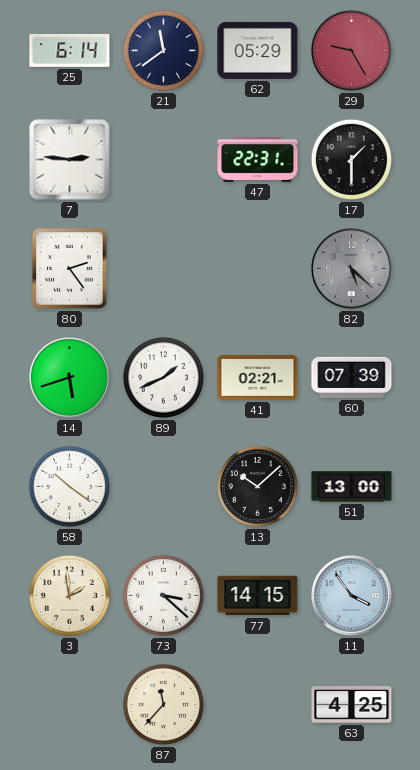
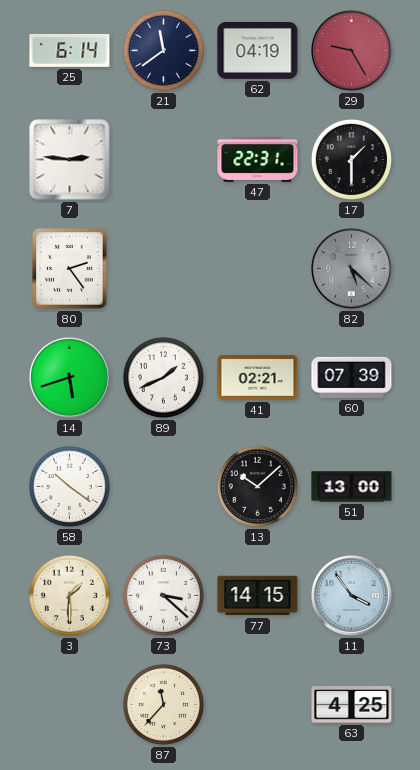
62: 05:29 -> 04:19
3: 1:59 -> 1:30
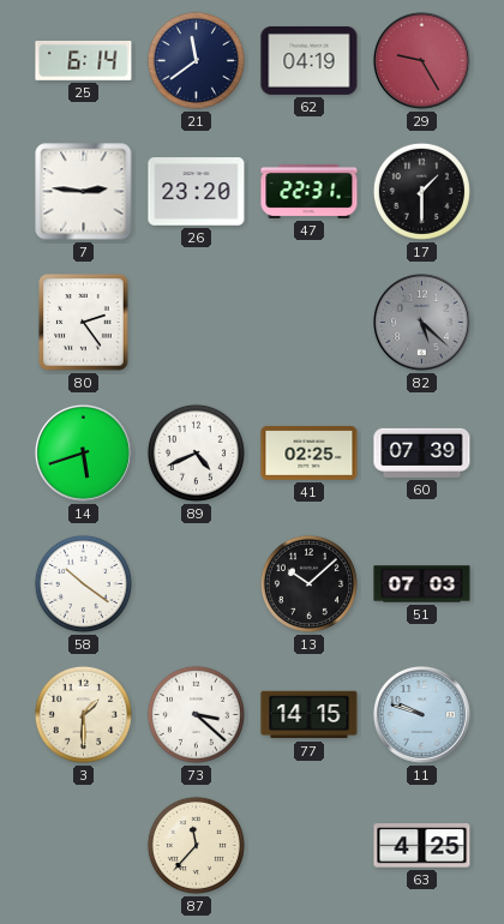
26: none -> 23:20
89: 1:41 -> 4:41
41: 02:21 -> 02:25
51: 13:00 -> 07:03
11: 3:54 -> 9:48
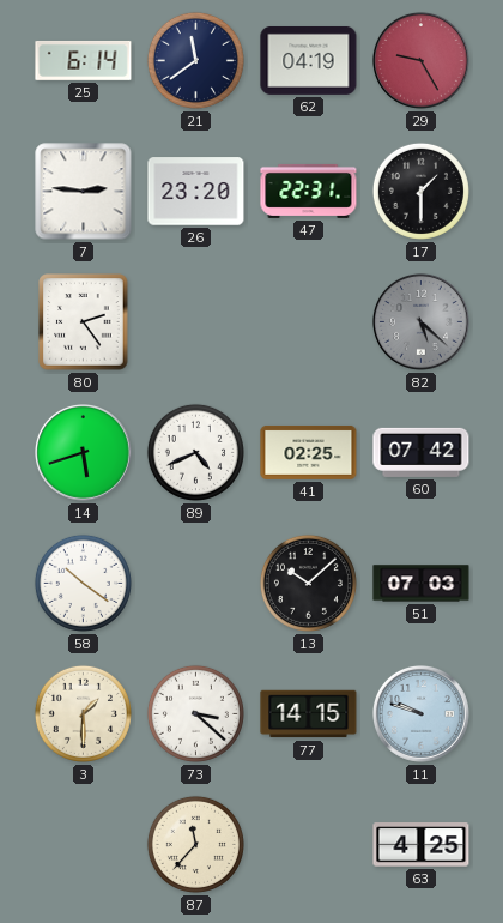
60: 07:39 -> 07:42
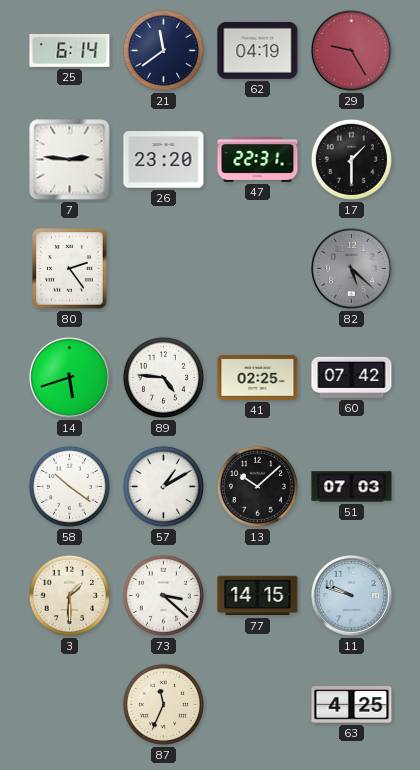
89: 4:41 -> 4:46
57: none -> 1:10
87: 11:37 -> 11:34
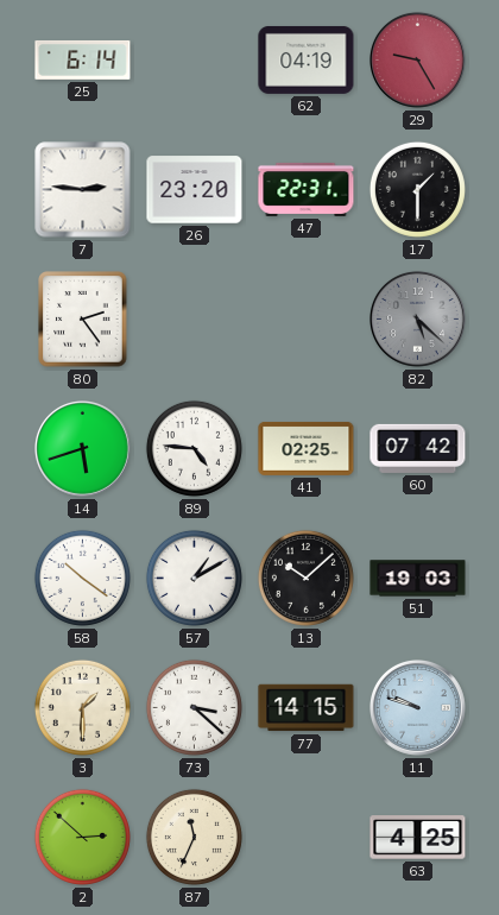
21: 11:39 -> none
51: 07:03 -> 19:03
2: none -> 2:52
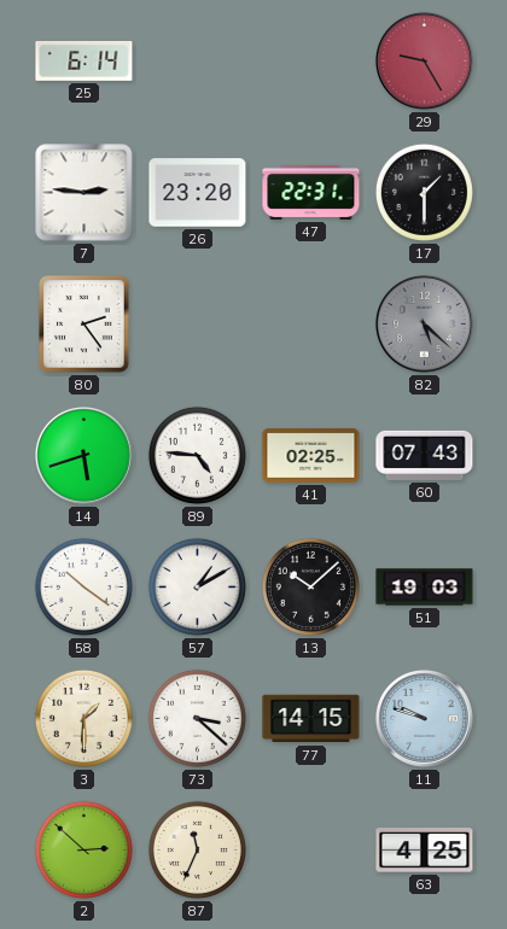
62: 04:19 -> none
60: 07:42 -> 07:43
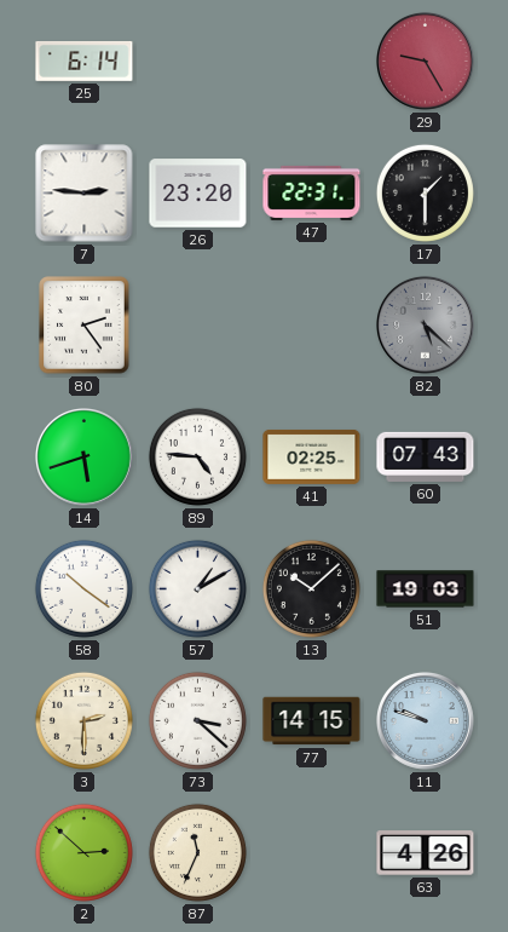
3: 1:30 -> 2:30
63: 4:25 -> 4:26
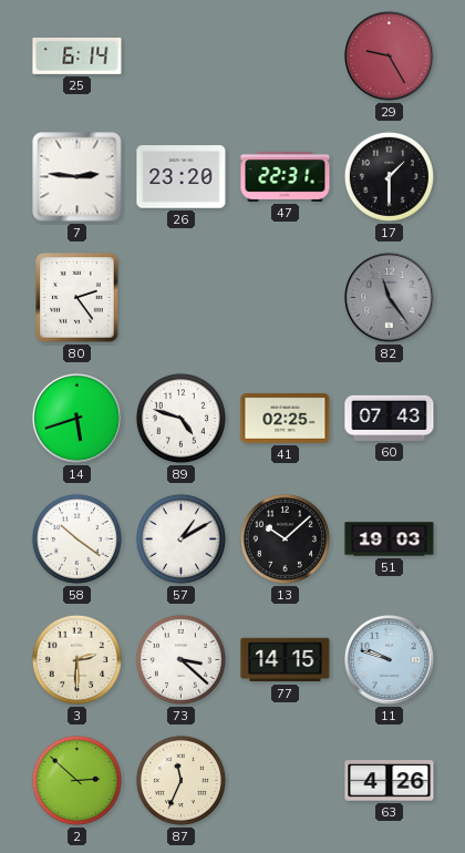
82: 5:22 -> 11:24
89: 4:46 -> 4:48
